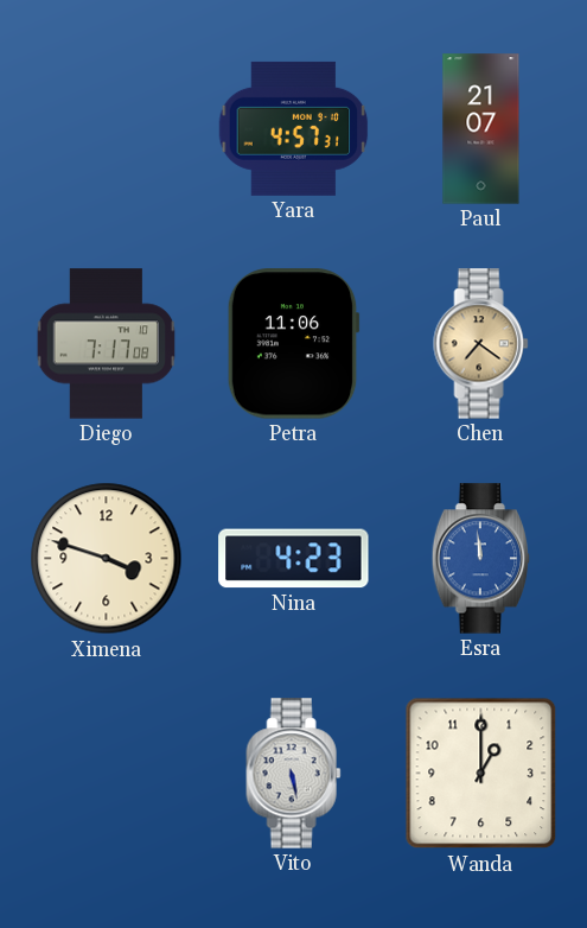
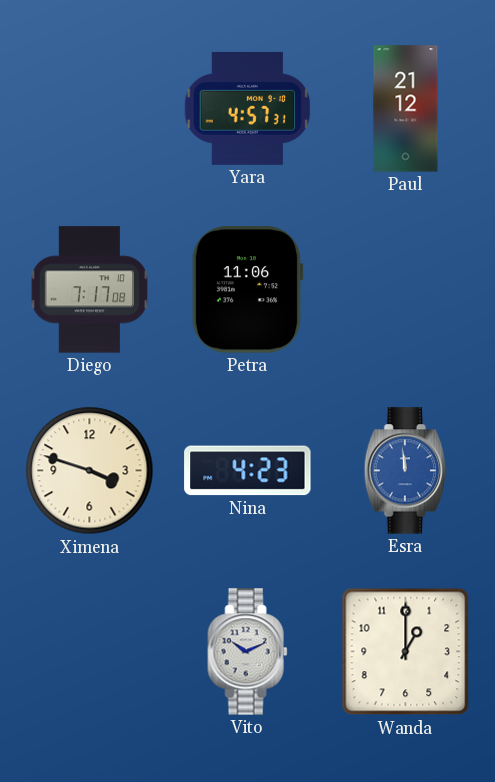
Paul: 21:07 -> 21:12
Chen: 7:21 -> none
Vito: 5:28 -> 10:11
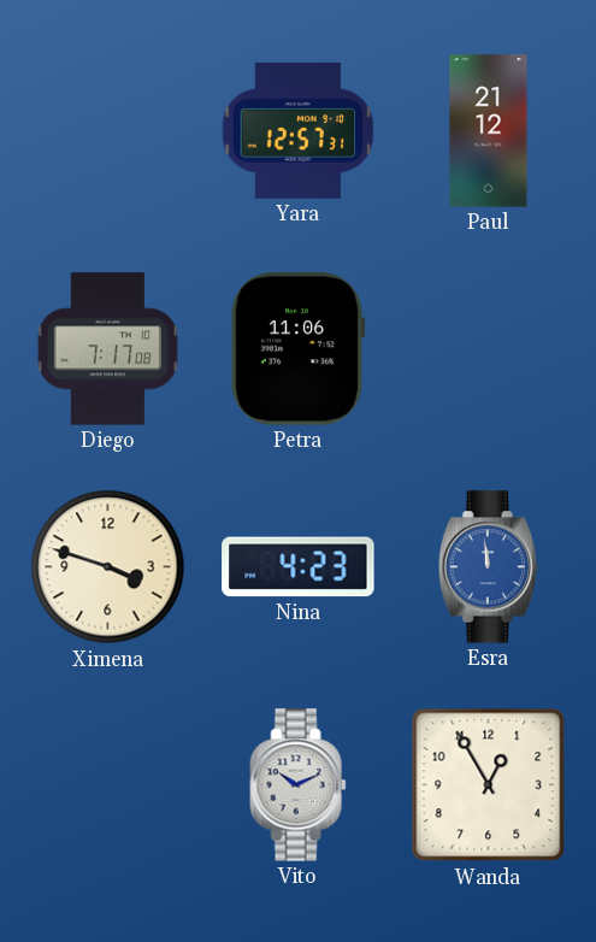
Yara: 4:57 -> 12:57
Wanda: 1:00 -> 12:55
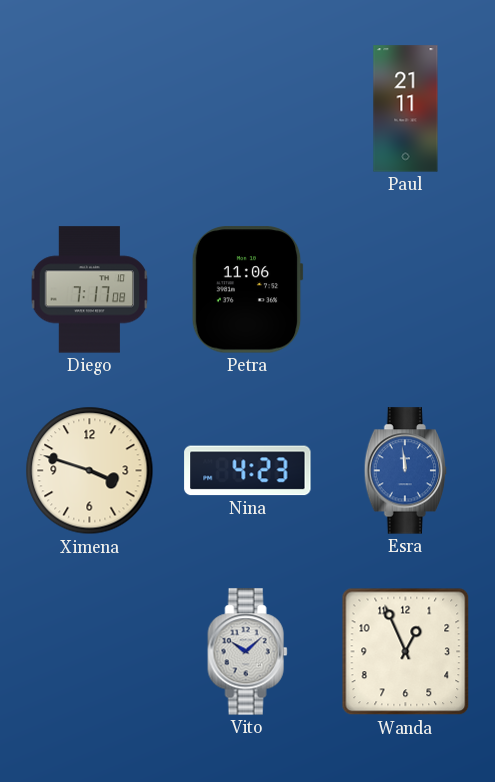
Yara: 12:57 -> none
Paul: 21:12 -> 21:11
Vito: 10:11 -> 10:08
Wanda: 12:55 -> 12:56
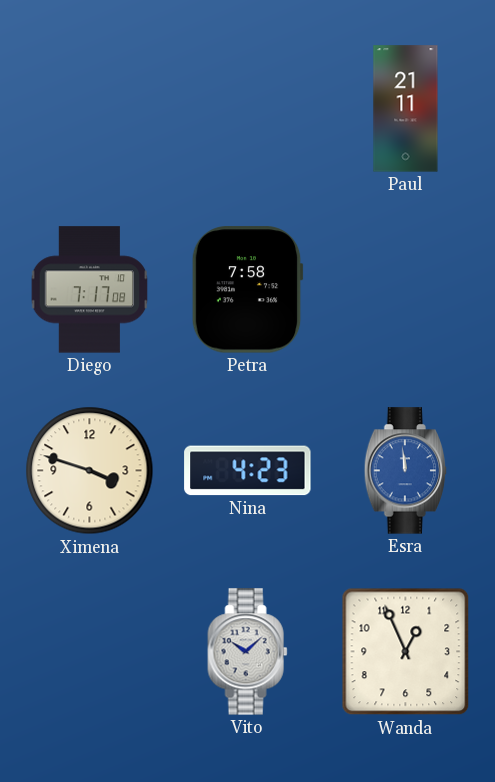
Petra: 11:06 -> 7:58
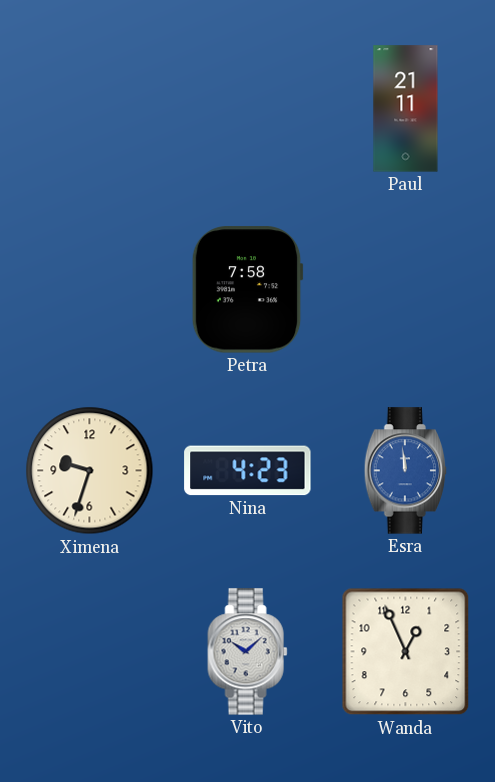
Diego: 7:17 -> none
Ximena: 3:48 -> 9:33
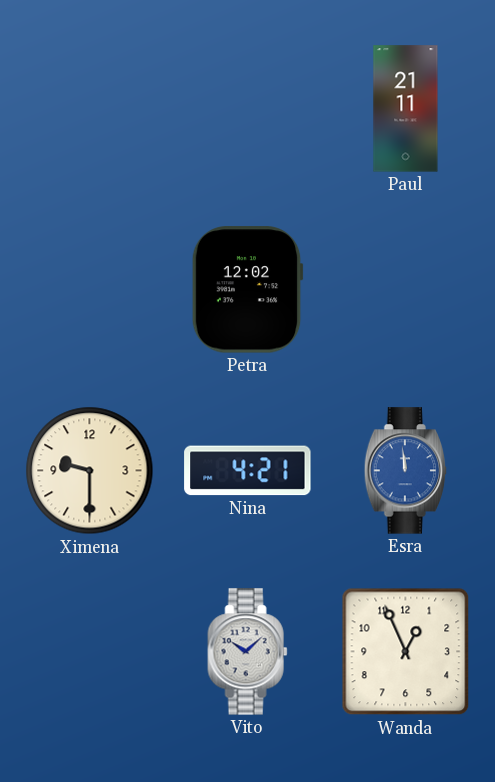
Petra: 7:58 -> 12:02
Ximena: 9:33 -> 9:30
Nina: 4:23 -> 4:21
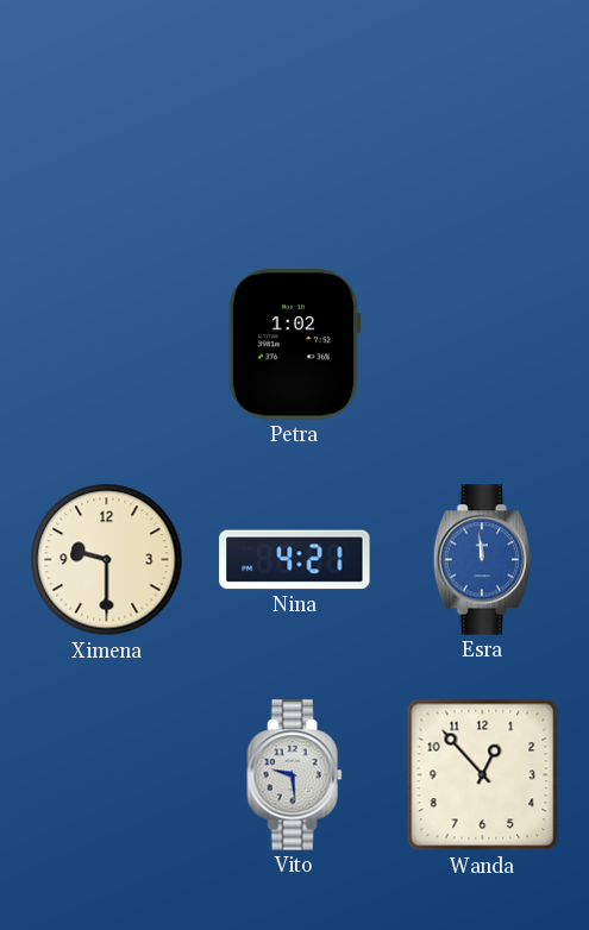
Paul: 21:11 -> none
Petra: 12:02 -> 1:02
Vito: 10:08 -> 9:29
Wanda: 12:56 -> 12:53
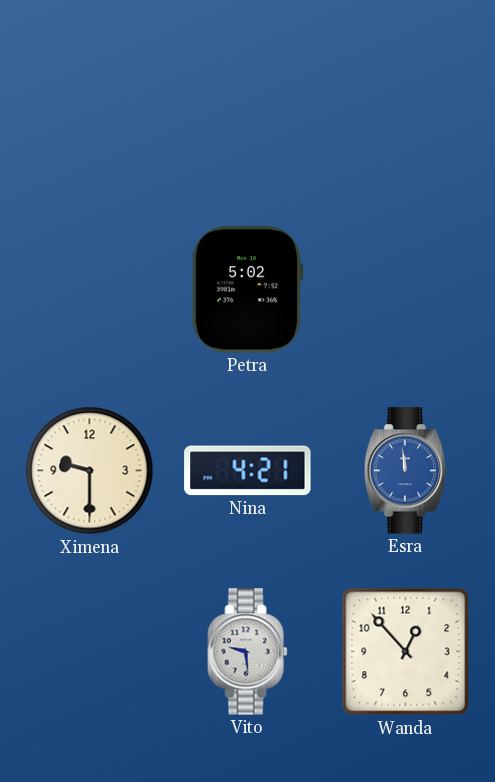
Petra: 1:02 -> 5:02
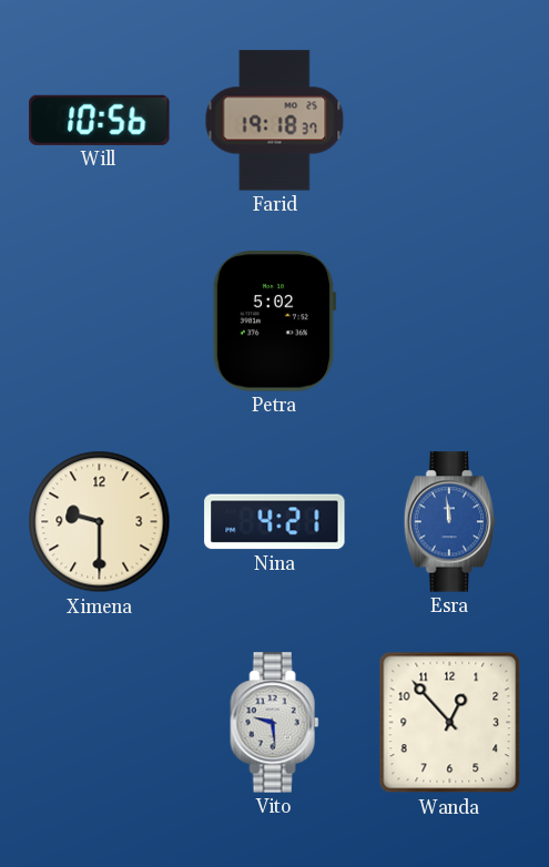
Will: none -> 10:56
Farid: none -> 19:18
